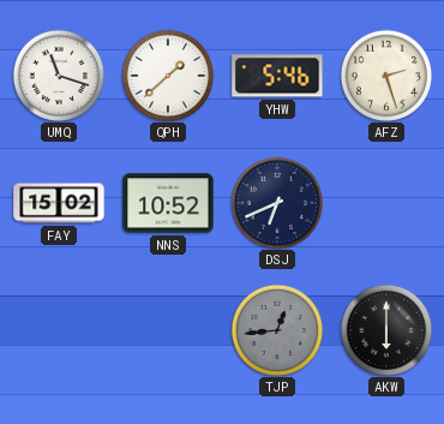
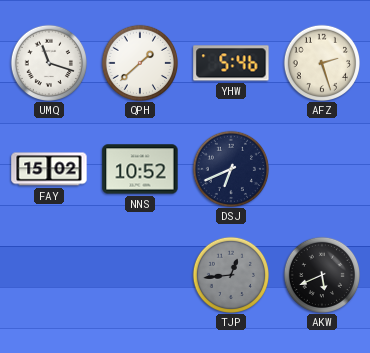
AKW: 6:00 -> 5:41
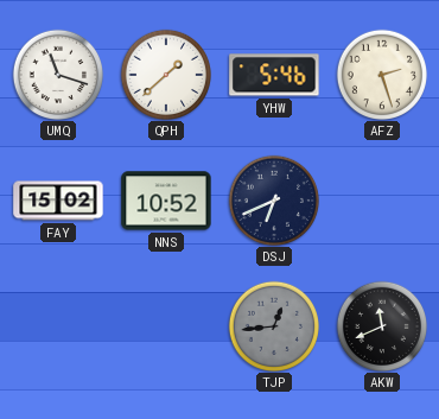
AKW: 5:41 -> 11:41
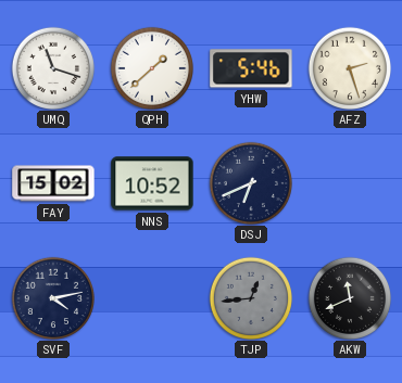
SVF: none -> 4:13
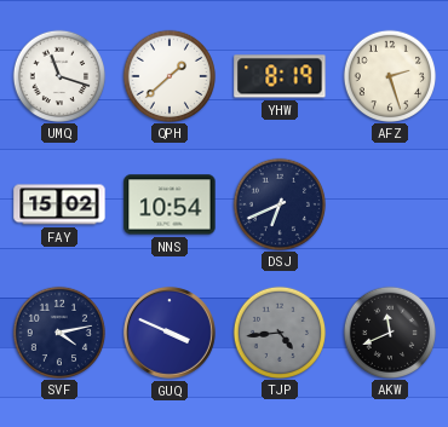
YHW: 5:46 -> 8:19
NNS: 10:52 -> 10:54
GUQ: none -> 3:49
TJP: 12:44 -> 4:44
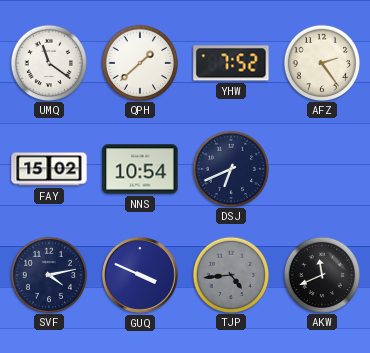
UMQ: 11:18 -> 11:21
YHW: 8:19 -> 7:52
AFZ: 2:27 -> 2:24
